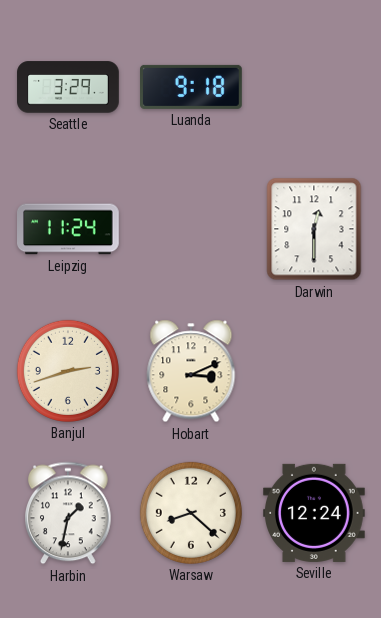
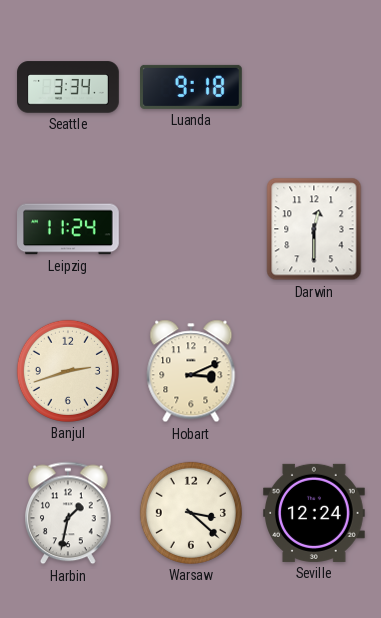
Seattle: 3:29 -> 3:34
Warsaw: 8:22 -> 3:22
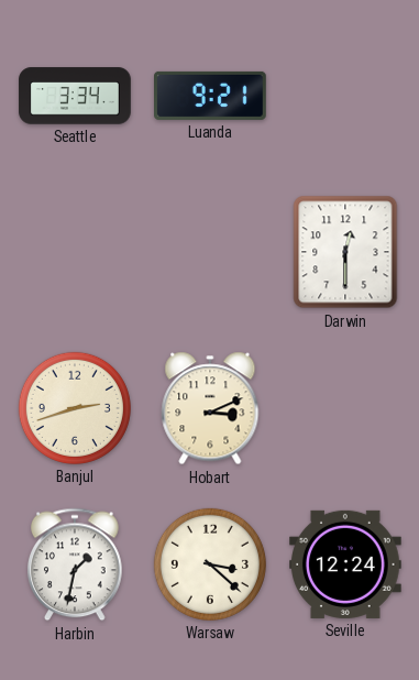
Luanda: 9:18 -> 9:21
Leipzig: 11:24 -> none
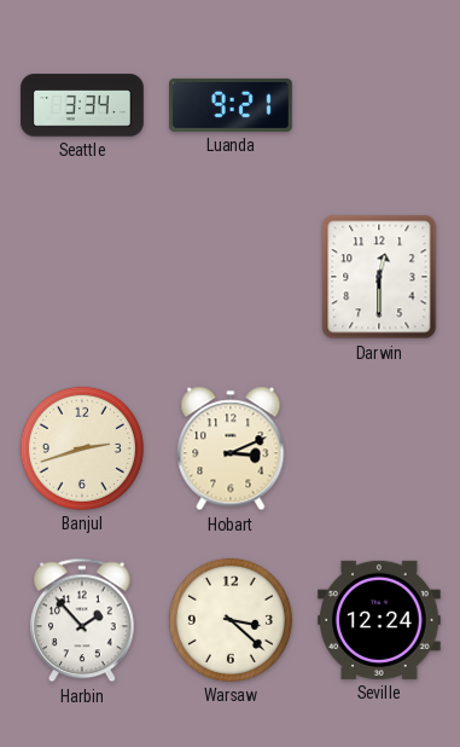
Harbin: 1:32 -> 1:53
